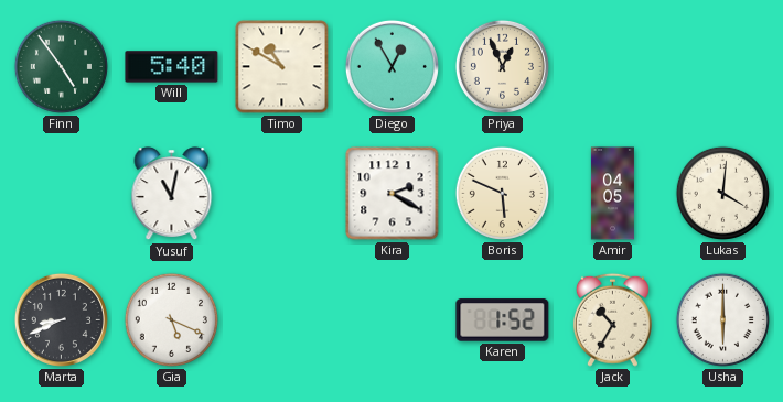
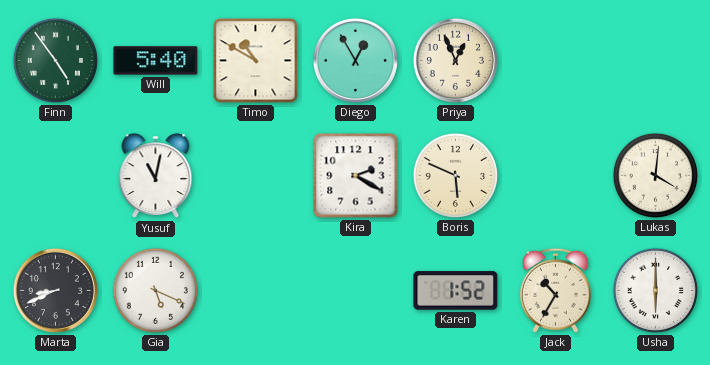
Amir: 04:05 -> none
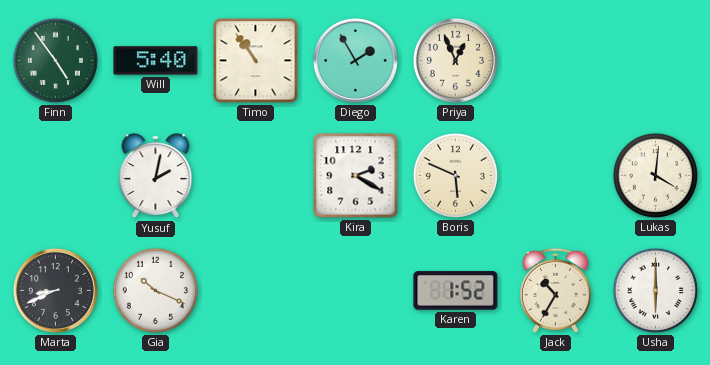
Timo: 10:50 -> 10:54
Diego: 12:55 -> 1:55
Yusuf: 11:02 -> 2:02
Gia: 5:19 -> 10:19
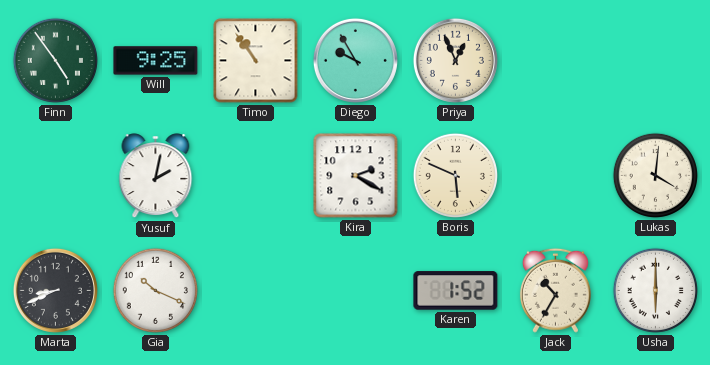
Will: 5:40 -> 9:25
Diego: 1:55 -> 9:55
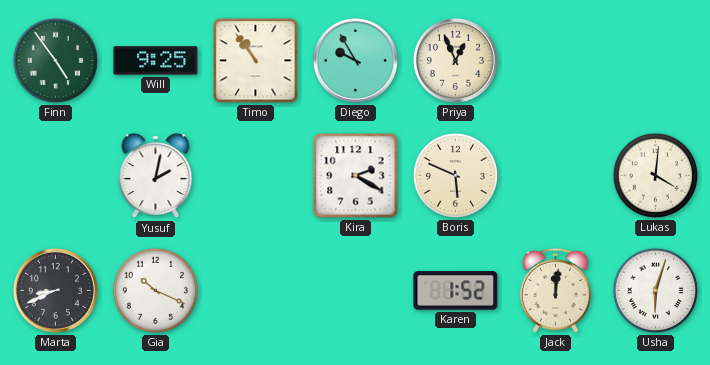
Jack: 10:35 -> 12:01
Usha: 6:00 -> 6:03
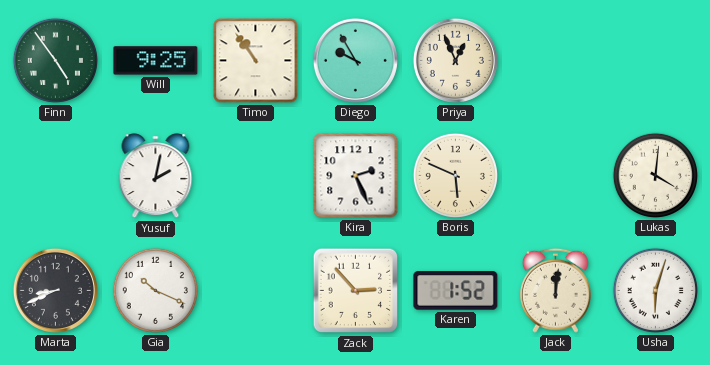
Kira: 2:20 -> 2:26
Zack: none -> 2:53
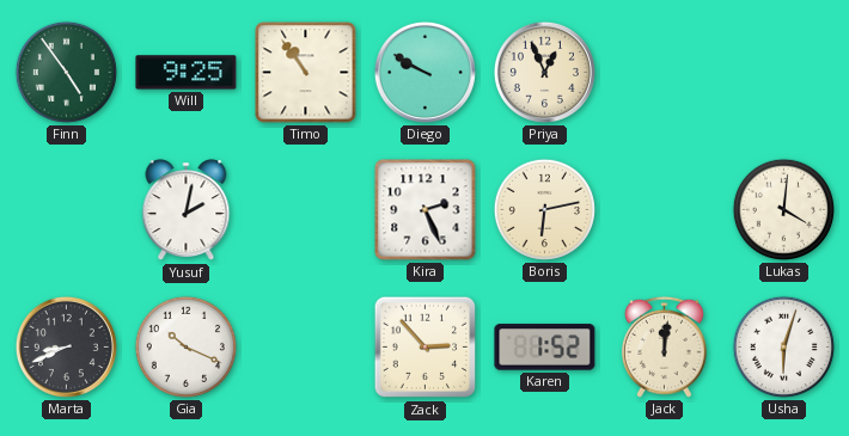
Diego: 9:55 -> 9:50
Boris: 5:49 -> 6:13
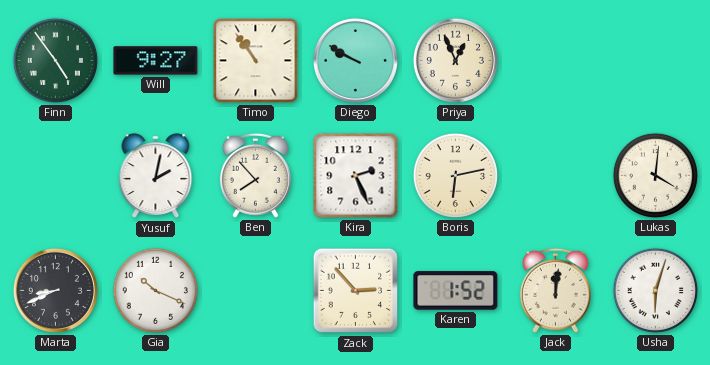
Will: 9:25 -> 9:27
Ben: none -> 7:53
